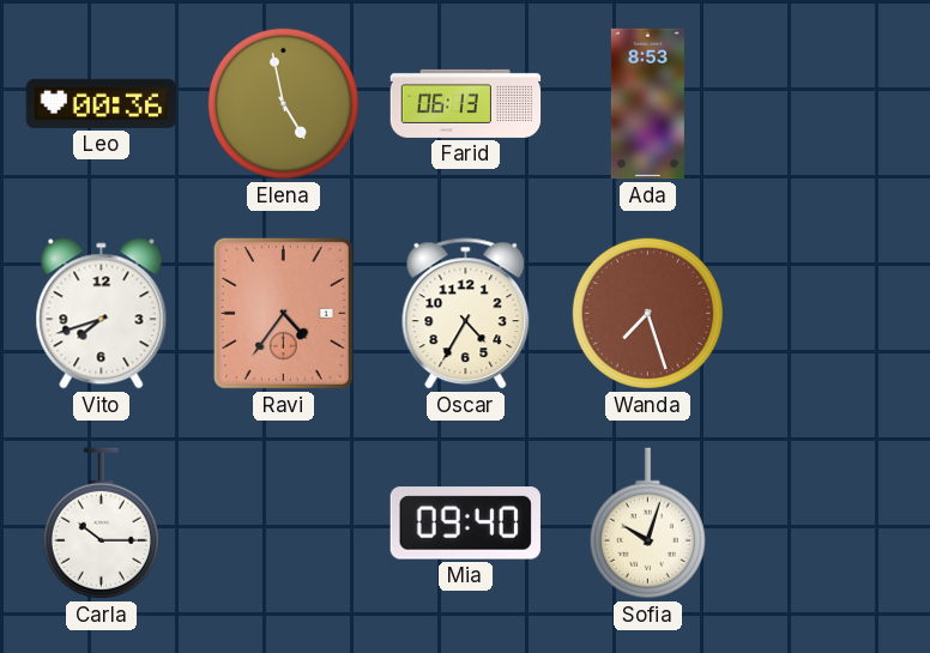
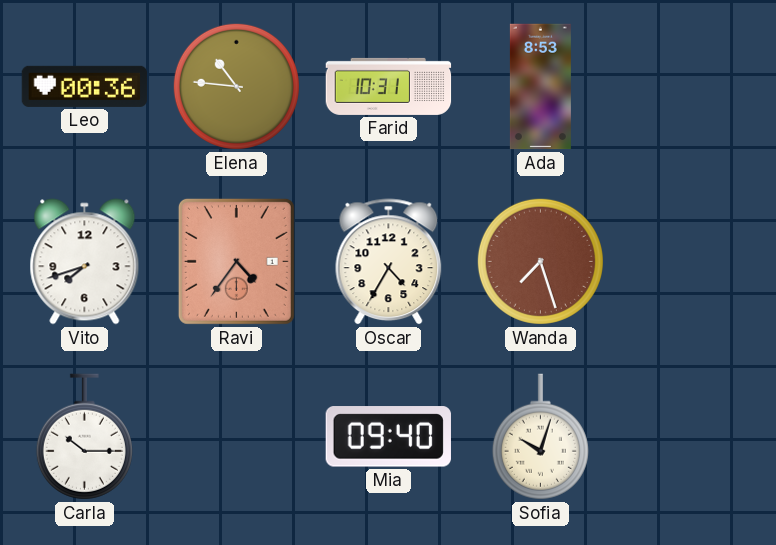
Elena: 4:58 -> 10:46
Farid: 06:13 -> 10:31
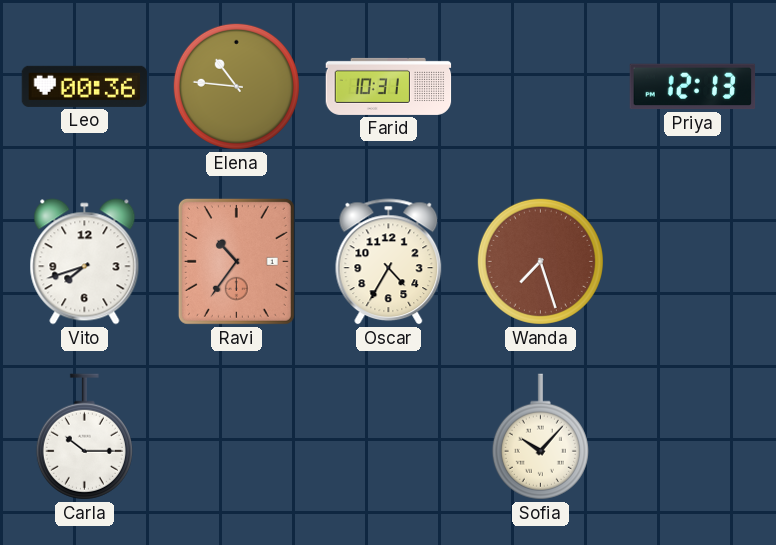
Ada: 8:53 -> none
Priya: none -> 12:13
Ravi: 4:36 -> 10:36
Mia: 09:40 -> none
Sofia: 10:03 -> 10:07
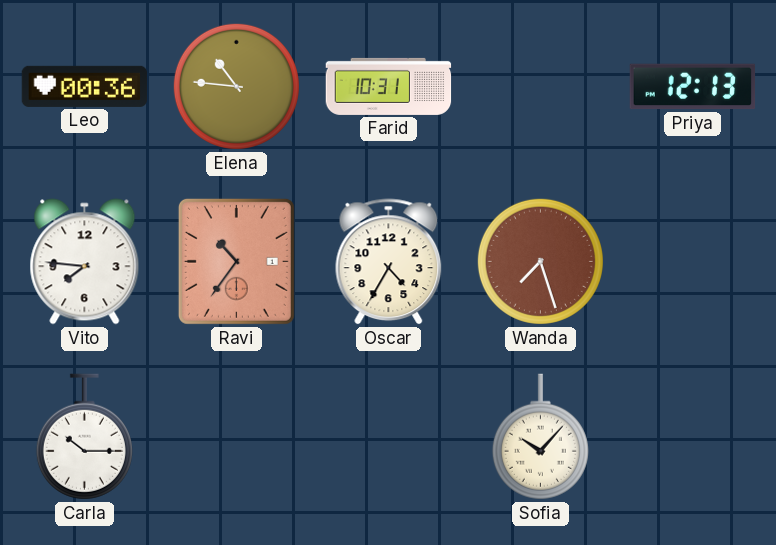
Vito: 7:42 -> 7:46
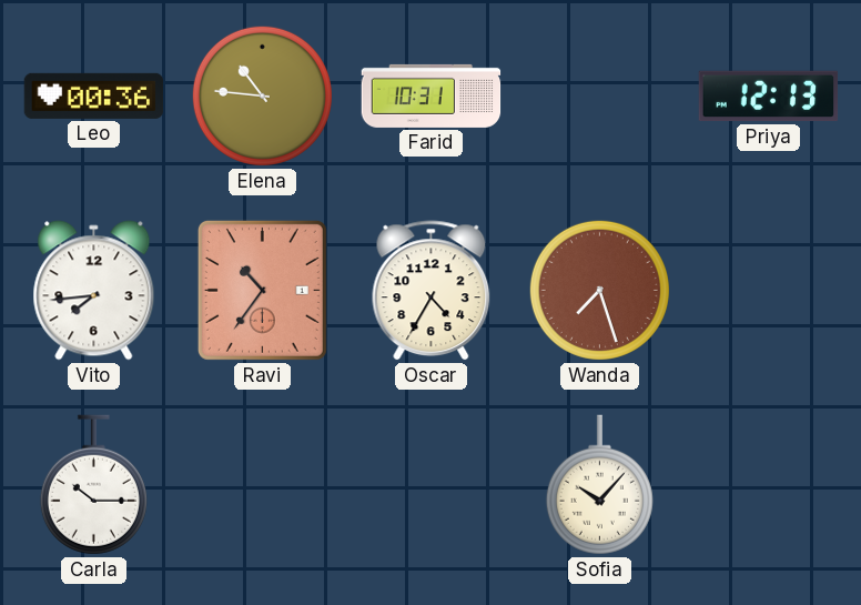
Vito: 7:46 -> 7:44
